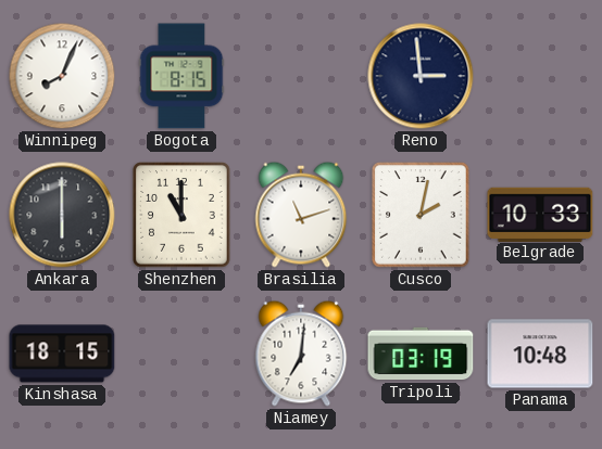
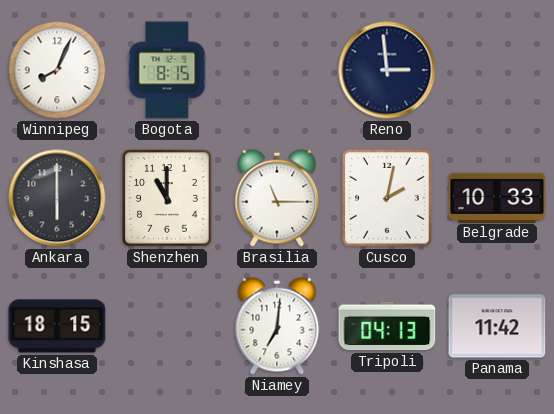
Brasilia: 11:12 -> 11:15
Tripoli: 03:19 -> 04:13
Panama: 10:48 -> 11:42
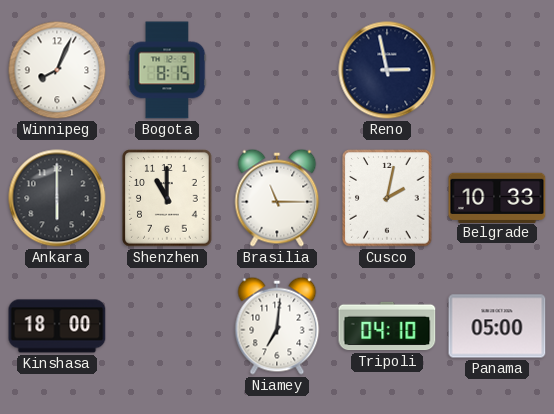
Reno: 2:59 -> 2:58
Kinshasa: 18:15 -> 18:00
Tripoli: 04:13 -> 04:10
Panama: 11:42 -> 05:00
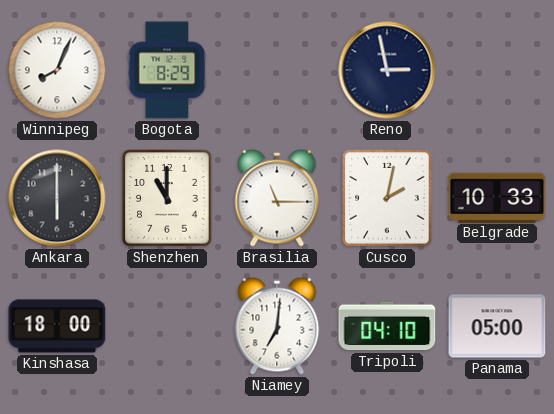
Bogota: 8:15 -> 8:29
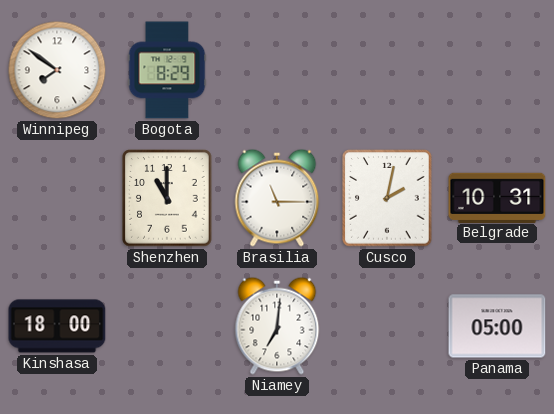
Winnipeg: 8:04 -> 7:51
Reno: 2:58 -> none
Ankara: 6:00 -> none
Belgrade: 10:33 -> 10:31
Tripoli: 04:10 -> none
